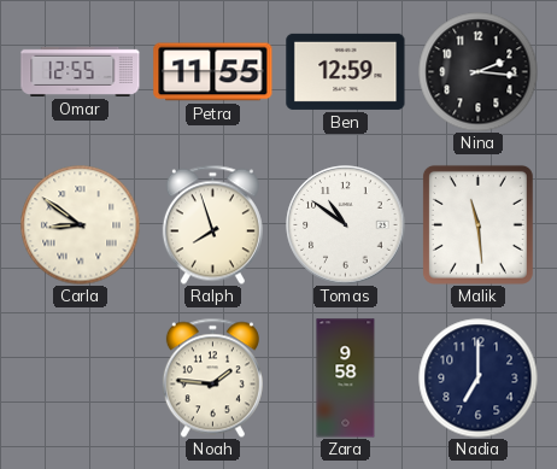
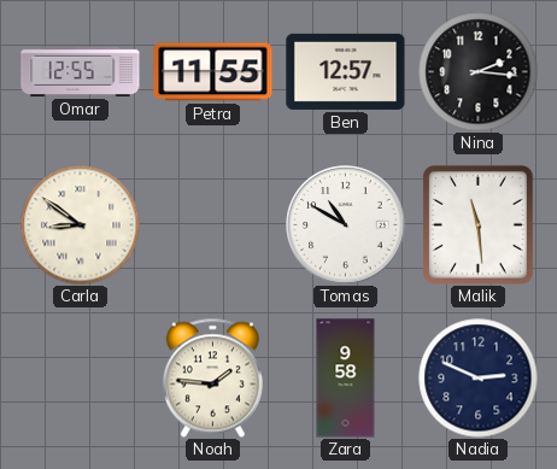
Ben: 12:59 -> 12:57
Ralph: 7:57 -> none
Tomas: 10:51 -> 10:50
Nadia: 7:00 -> 2:49
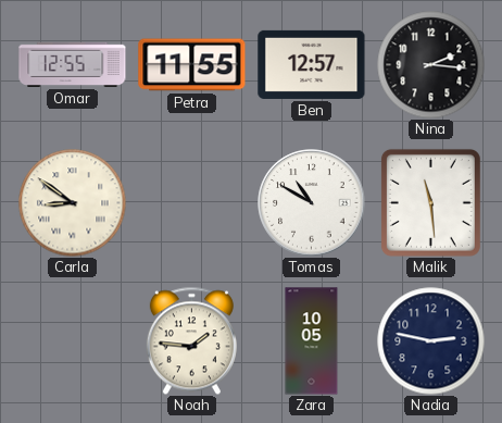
Zara: 9:58 -> 10:05
Nadia: 2:49 -> 2:47
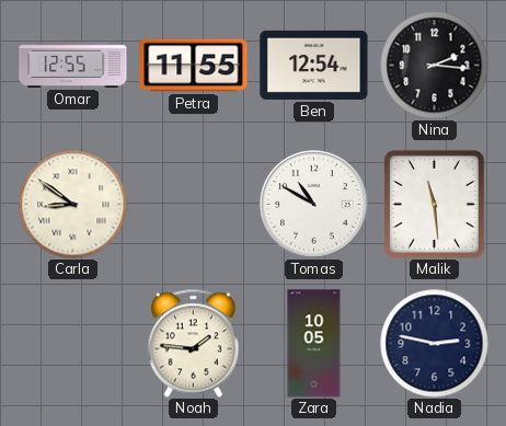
Ben: 12:57 -> 12:54
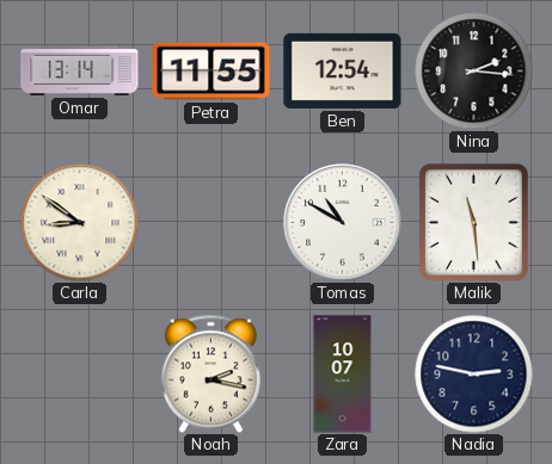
Omar: 12:55 -> 13:14
Noah: 1:46 -> 2:17
Zara: 10:05 -> 10:07
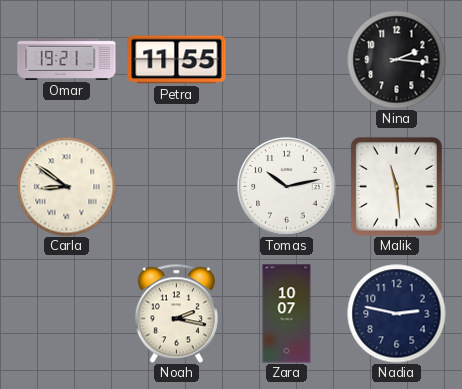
Omar: 13:14 -> 19:21
Ben: 12:54 -> none
Tomas: 10:50 -> 10:13
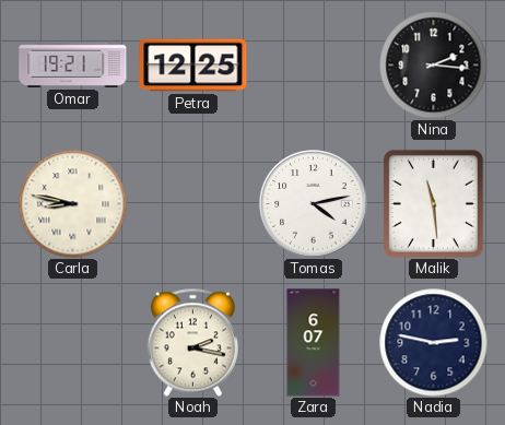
Petra: 11:55 -> 12:25
Carla: 8:51 -> 8:47
Tomas: 10:13 -> 4:13
Zara: 10:07 -> 6:07
